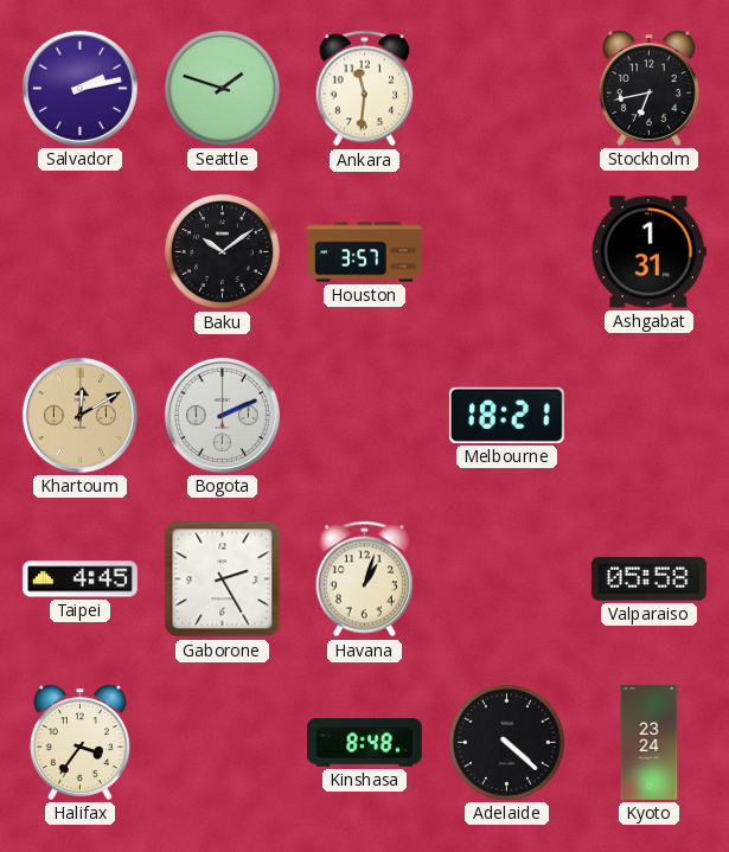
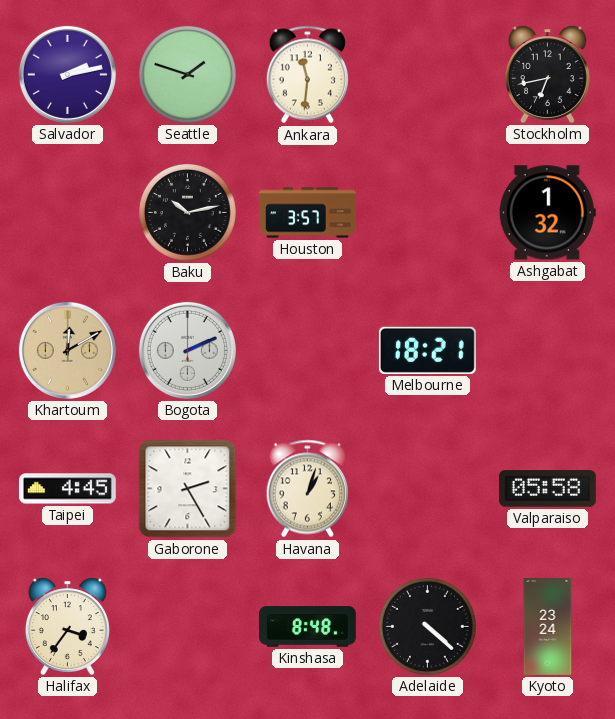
Baku: 10:09 -> 10:13
Ashgabat: 1:31 -> 1:32
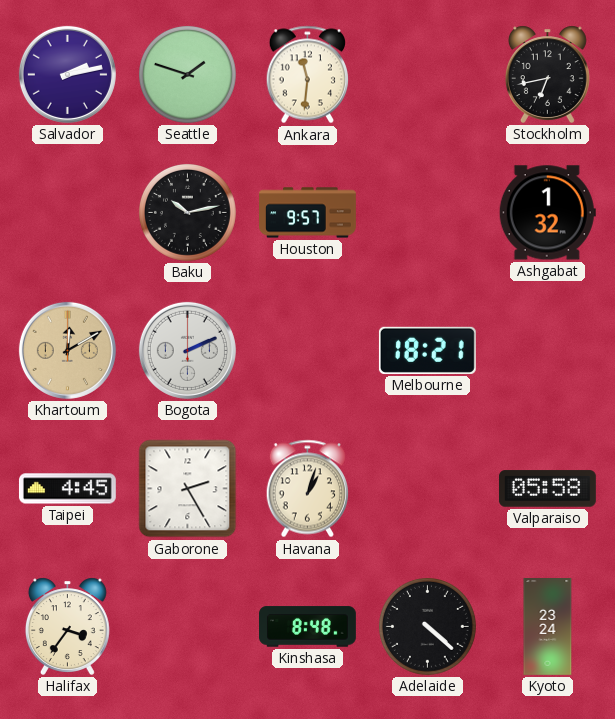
Houston: 3:57 -> 9:57
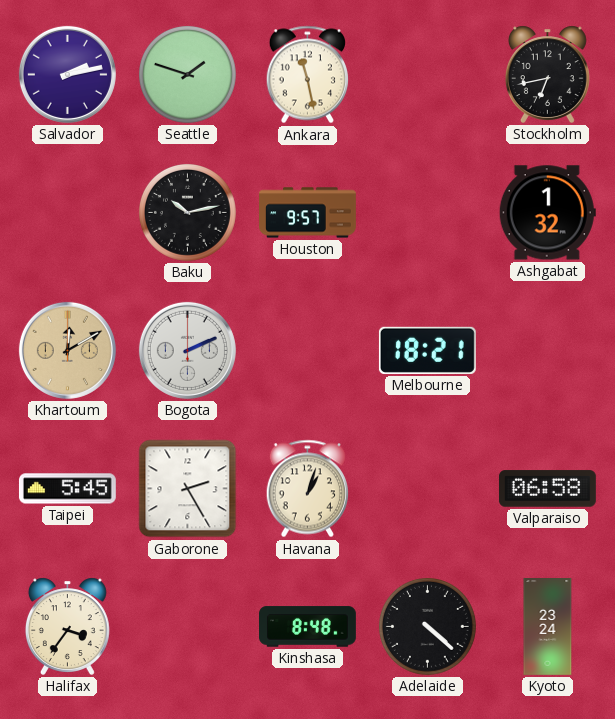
Ankara: 11:31 -> 11:28
Taipei: 4:45 -> 5:45
Valparaiso: 05:58 -> 06:58
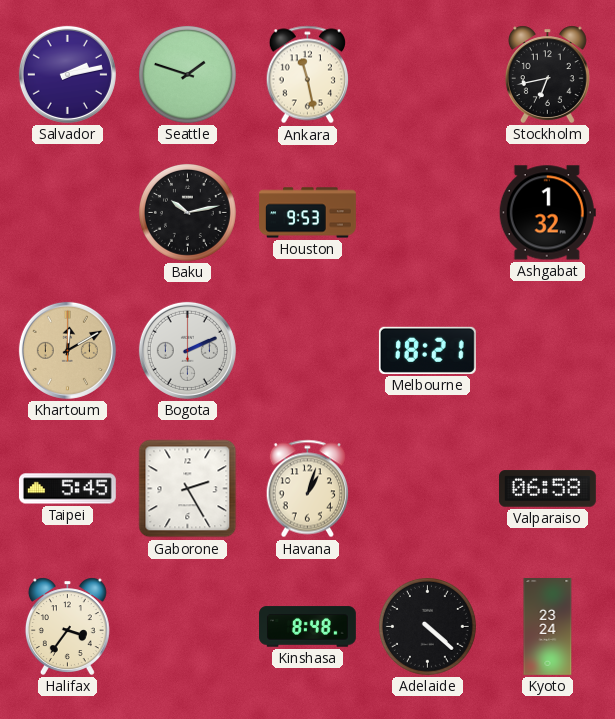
Houston: 9:57 -> 9:53
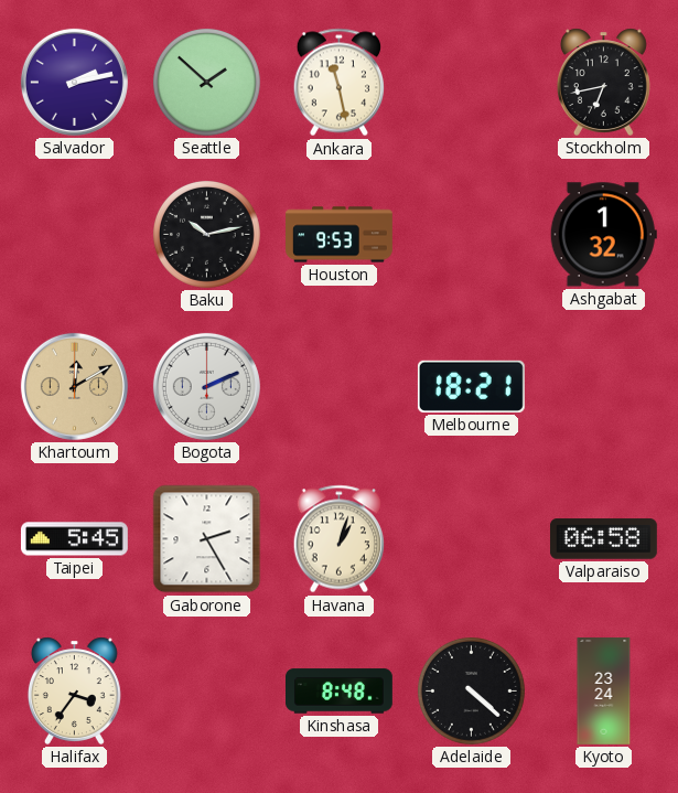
Seattle: 1:48 -> 1:52
